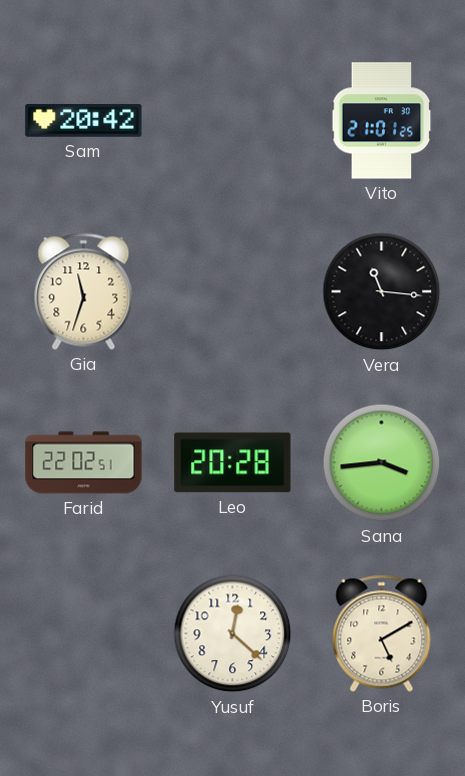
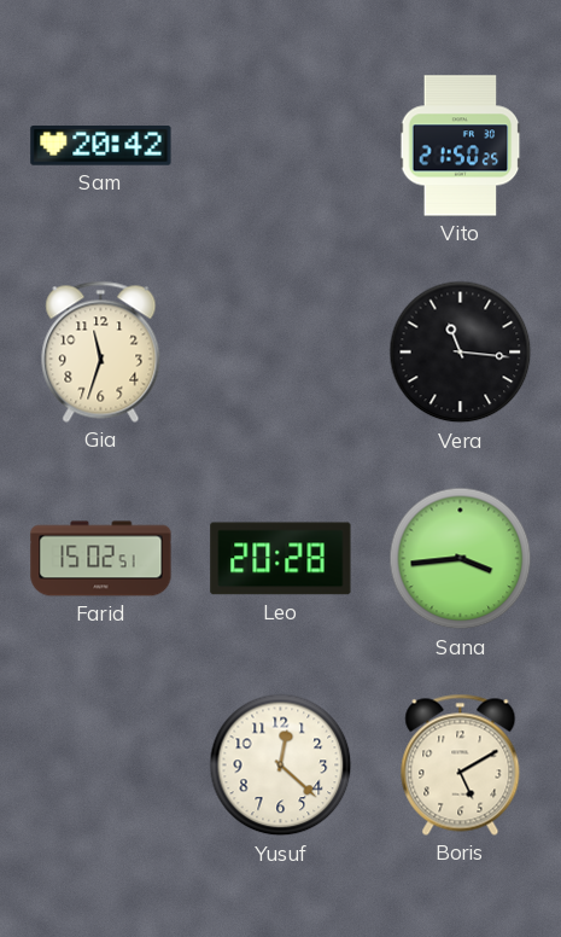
Vito: 21:01 -> 21:50
Farid: 22:02 -> 15:02
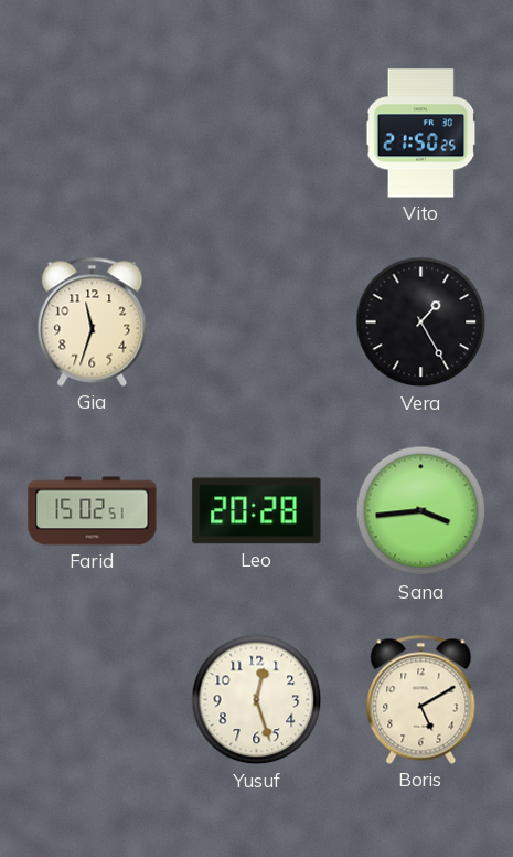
Sam: 20:42 -> none
Vera: 11:16 -> 1:25
Yusuf: 12:22 -> 12:27
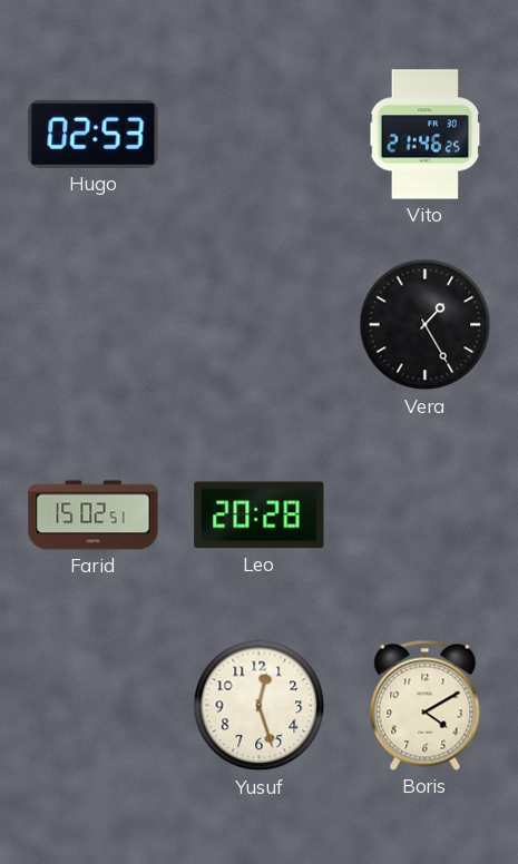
Hugo: none -> 02:53
Vito: 21:50 -> 21:46
Gia: 11:33 -> none
Sana: 3:44 -> none
Boris: 5:10 -> 4:10
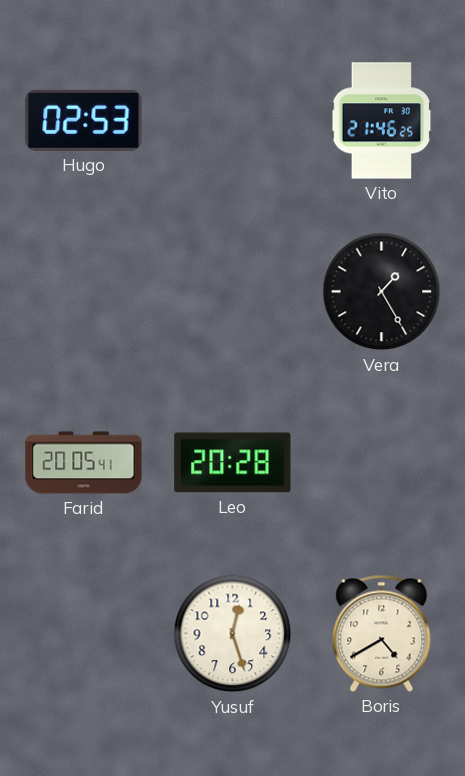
Farid: 15:02 -> 20:05
Boris: 4:10 -> 4:40
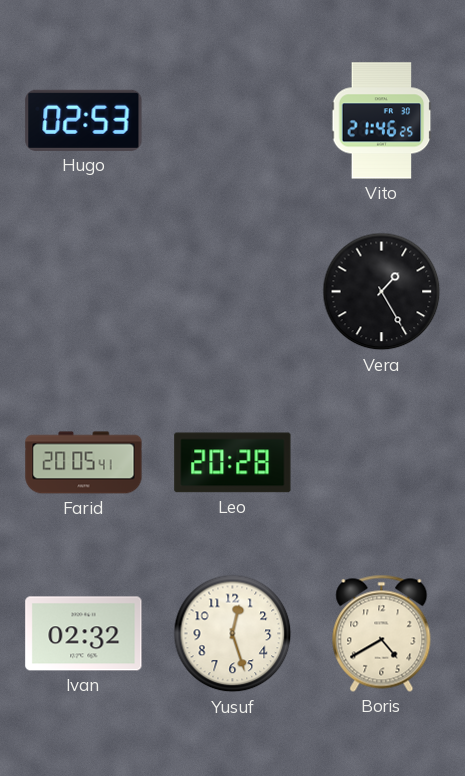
Ivan: none -> 02:32
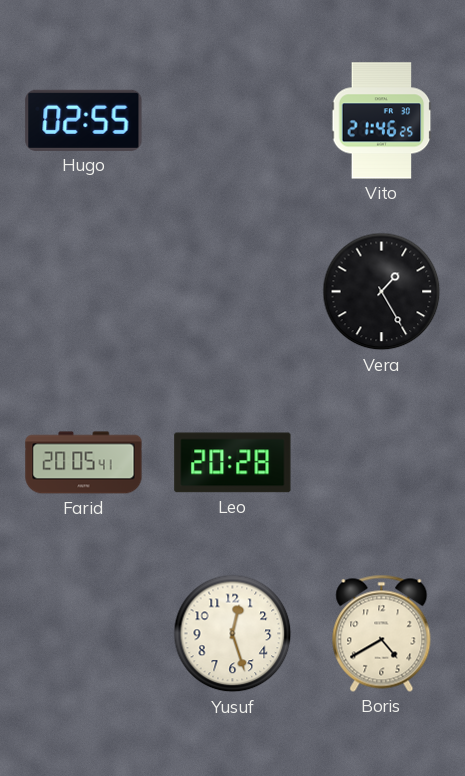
Hugo: 02:53 -> 02:55
Ivan: 02:32 -> none
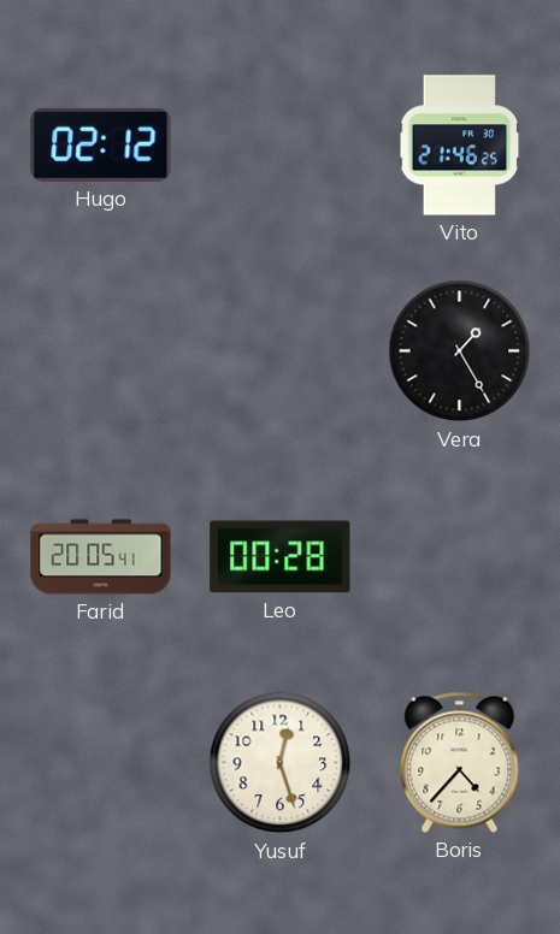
Hugo: 02:55 -> 02:12
Leo: 20:28 -> 00:28
Boris: 4:40 -> 4:37
